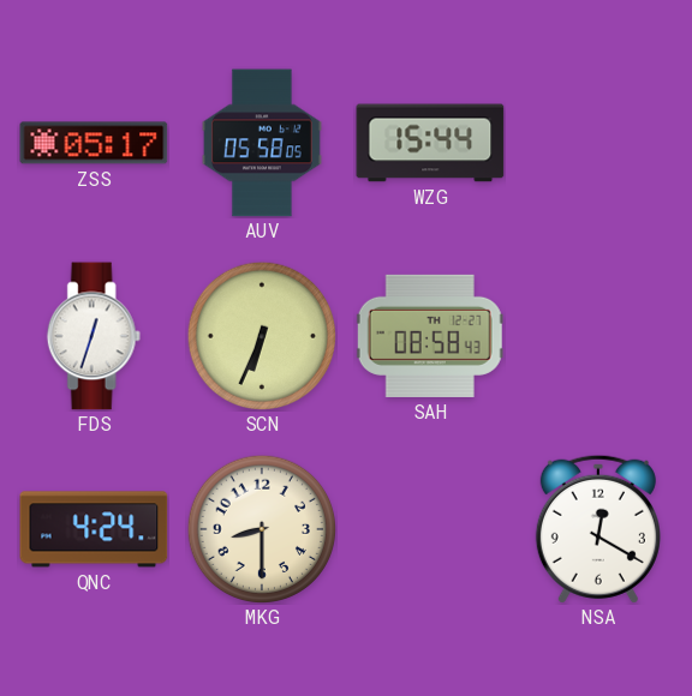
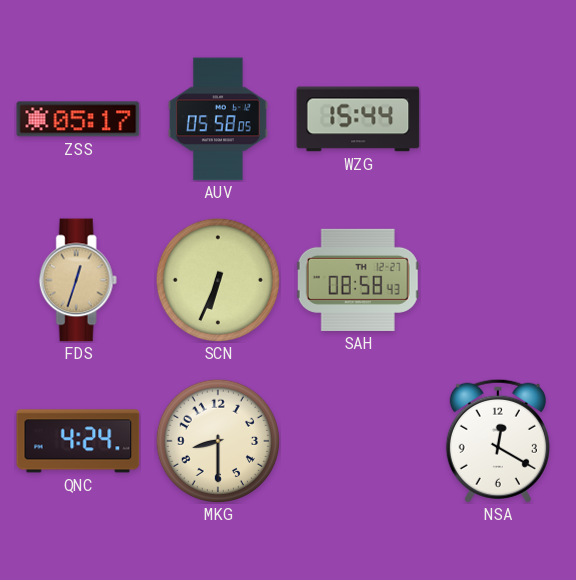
FDS dial: white -> champagne
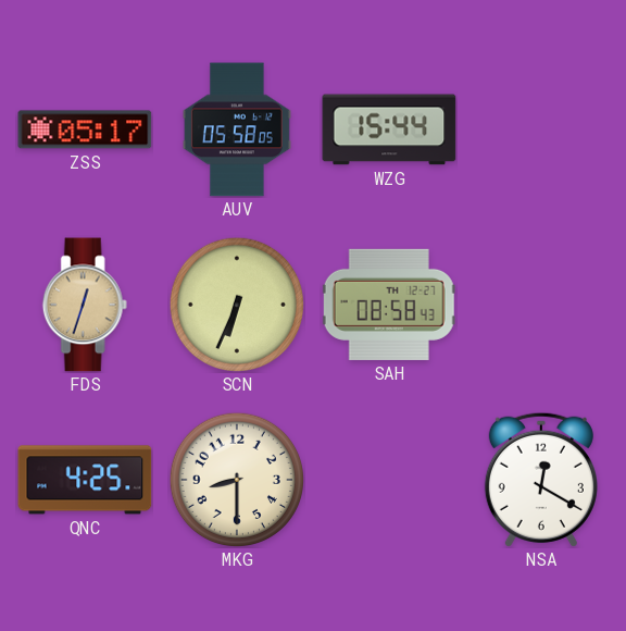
QNC: 4:24 -> 4:25
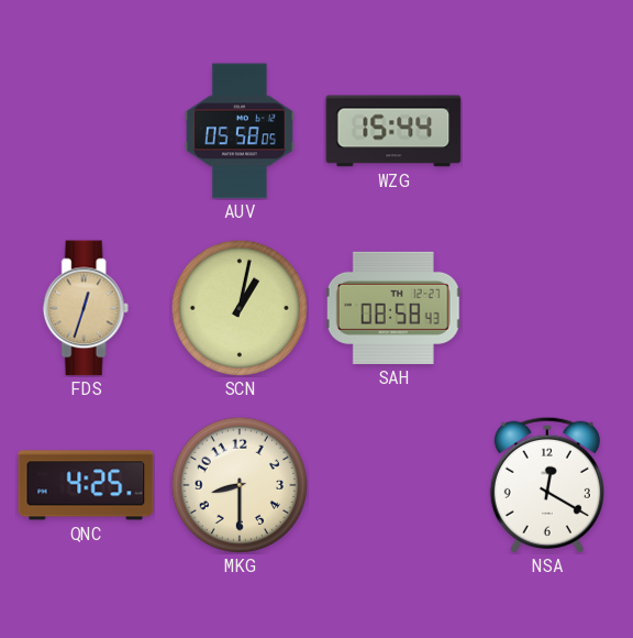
ZSS: 05:17 -> none
SCN: 6:34 -> 1:02
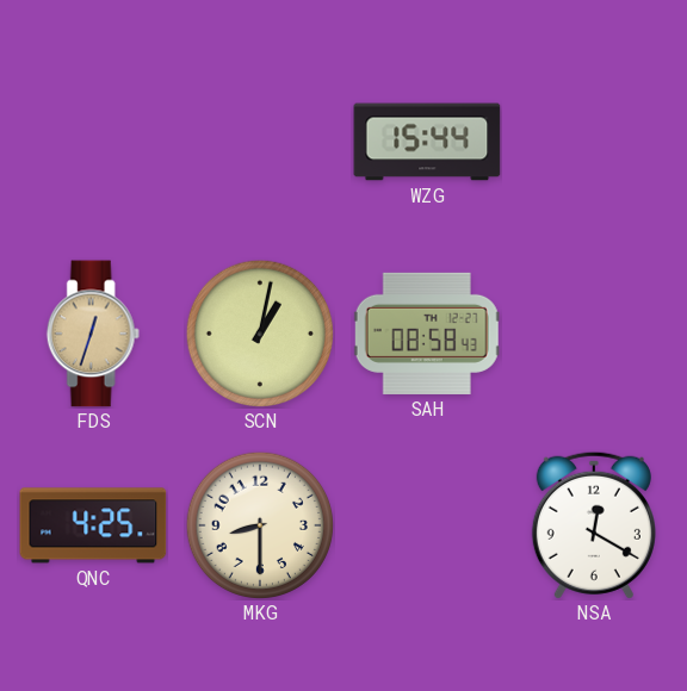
AUV: 05:58 -> none
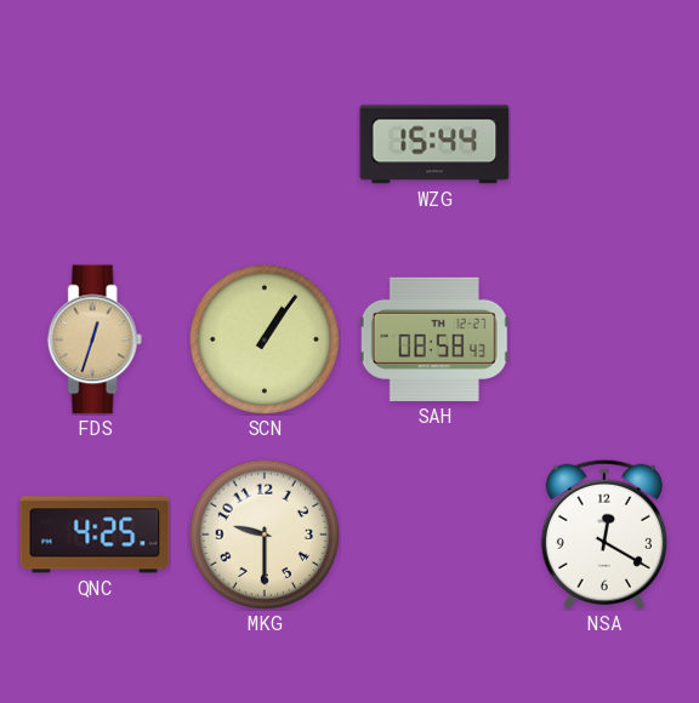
SCN: 1:02 -> 1:06
MKG: 8:30 -> 9:30
